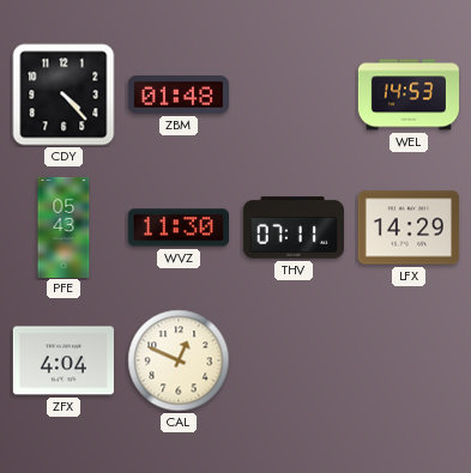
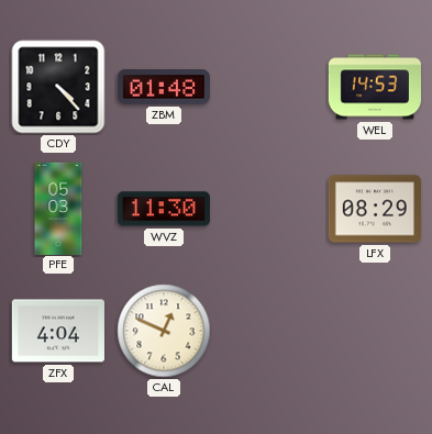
PFE: 05:43 -> 05:03
THV: 07:11 -> none
LFX: 14:29 -> 08:29
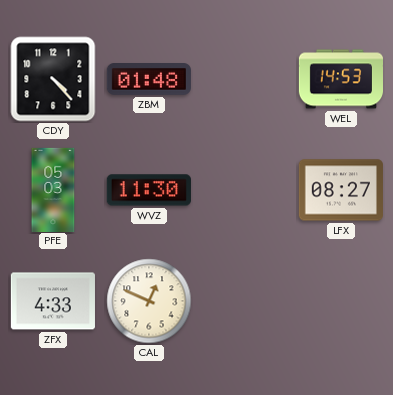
LFX: 08:29 -> 08:27
ZFX: 4:04 -> 4:33
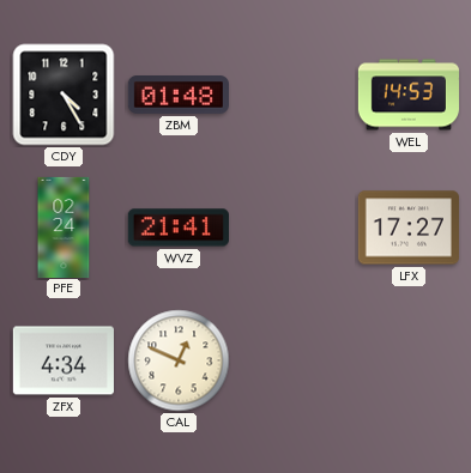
CDY: 4:23 -> 4:25
PFE: 05:03 -> 02:24
WVZ: 11:30 -> 21:41
LFX: 08:27 -> 17:27
ZFX: 4:33 -> 4:34
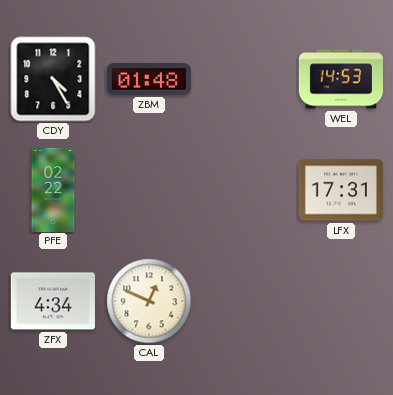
PFE: 02:24 -> 02:22
WVZ: 21:41 -> none
LFX: 17:27 -> 17:31
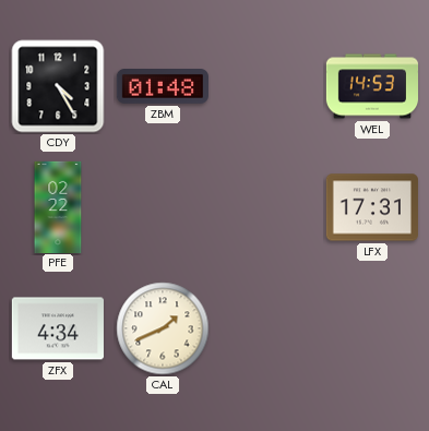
CAL: 12:49 -> 1:41
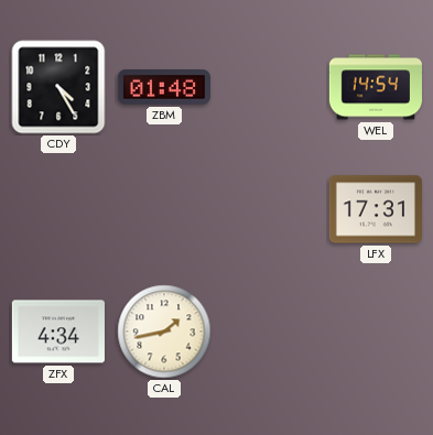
WEL: 14:53 -> 14:54
PFE: 02:22 -> none
CAL: 1:41 -> 1:43
